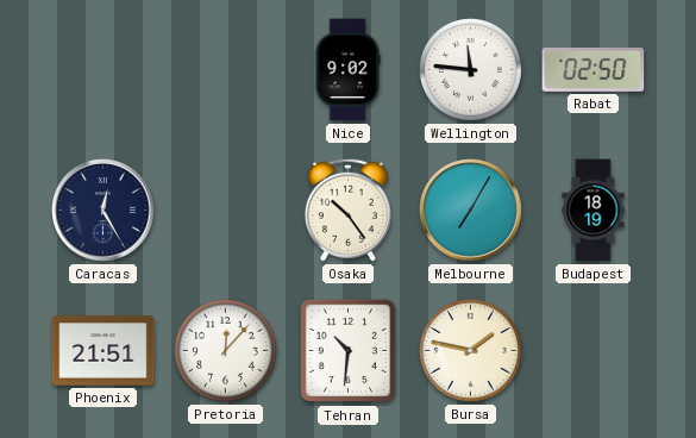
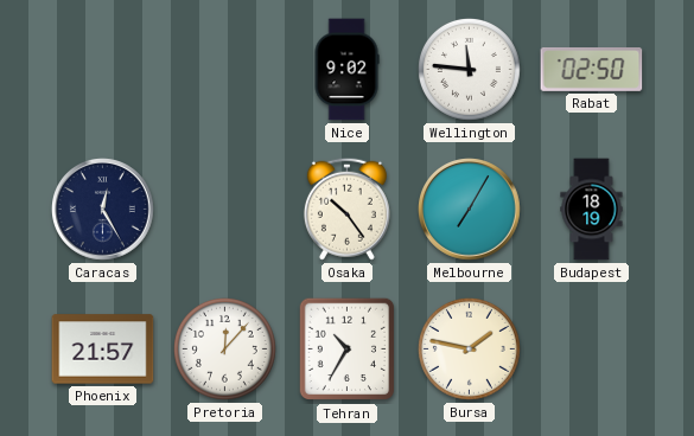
Phoenix: 21:51 -> 21:57
Tehran: 10:31 -> 10:35
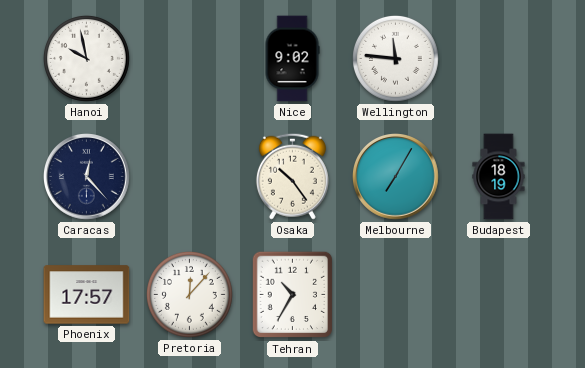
Hanoi: none -> 9:58
Rabat: 02:50 -> none
Caracas: 12:25 -> 12:23
Phoenix: 21:57 -> 17:57
Bursa: 1:47 -> none
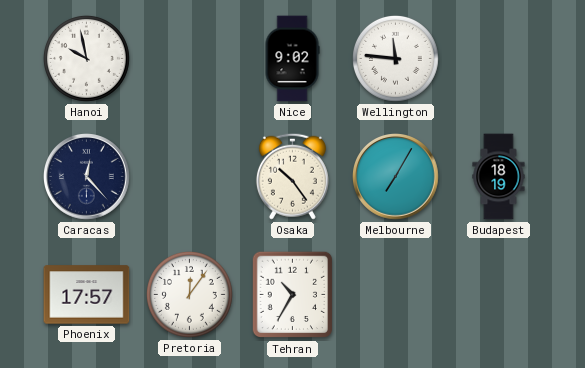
Pretoria: 12:07 -> 12:06
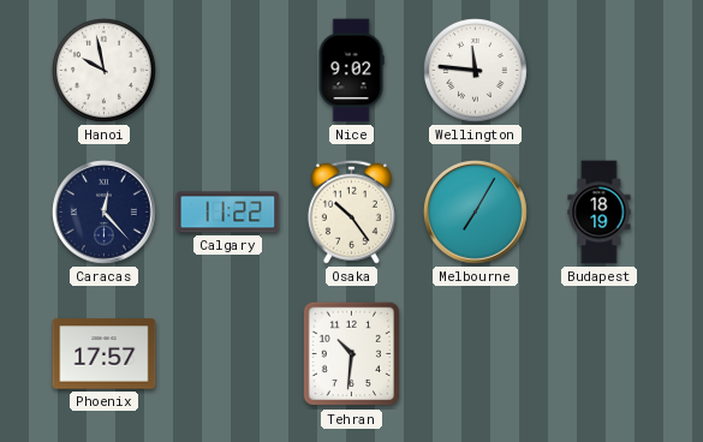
Calgary: none -> 11:22
Pretoria: 12:06 -> none
Tehran: 10:35 -> 10:31
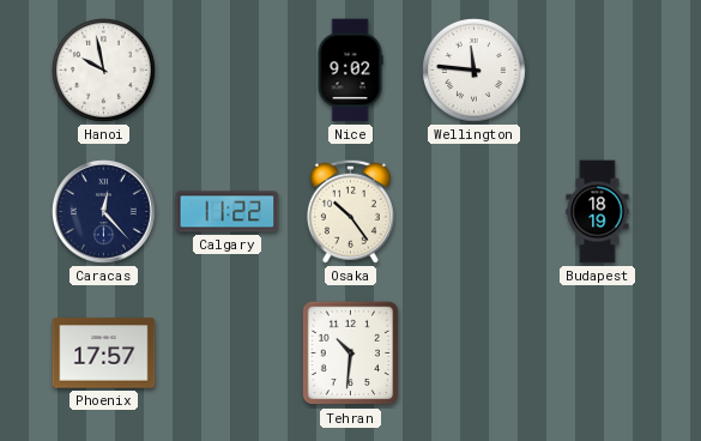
Melbourne: 7:05 -> none
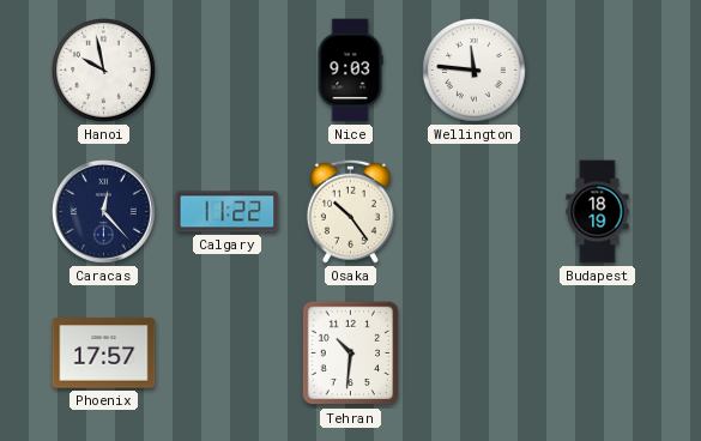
Nice: 9:02 -> 9:03
